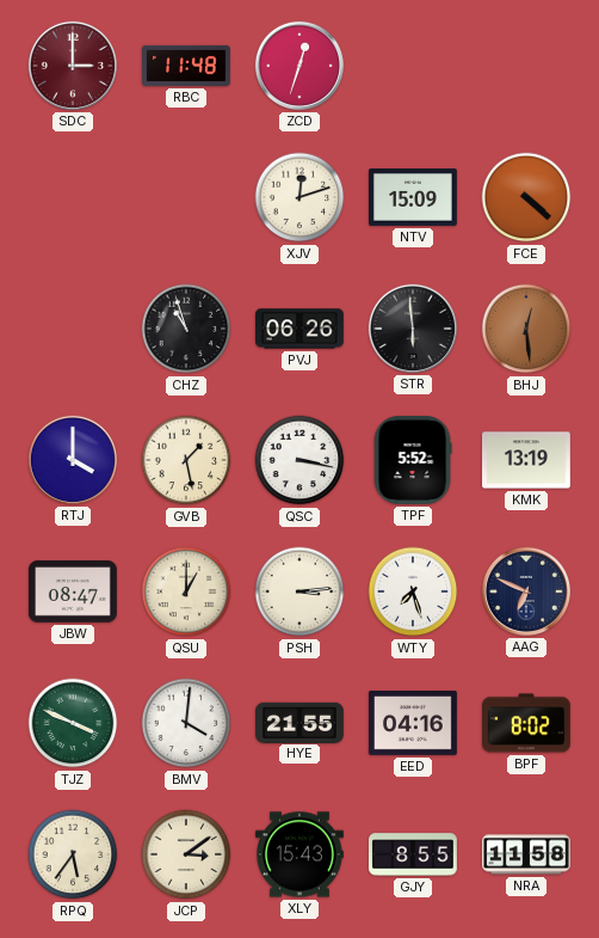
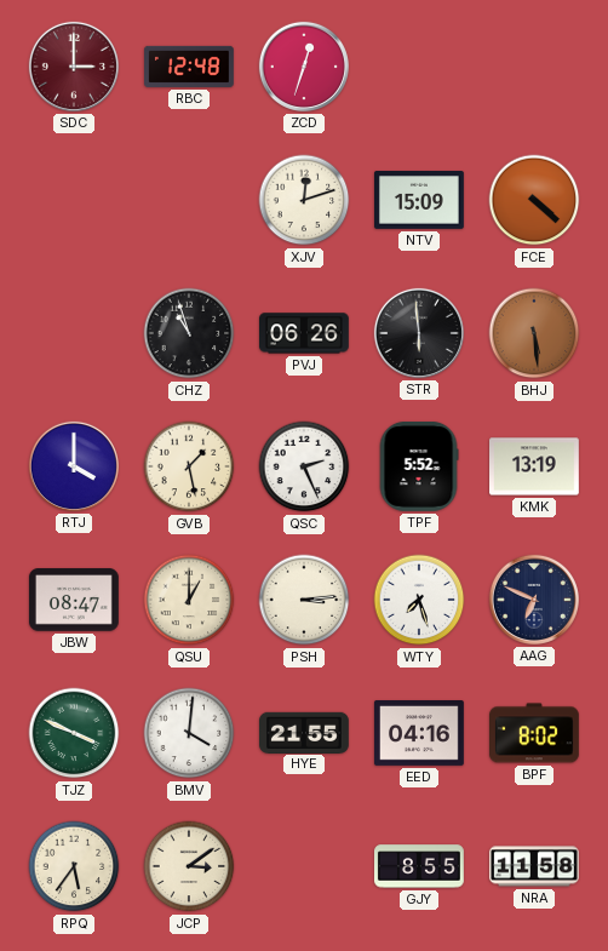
RBC: 11:48 -> 12:48
BHJ: 12:29 -> 5:29
QSC: 3:17 -> 2:26
XLY: 15:43 -> none
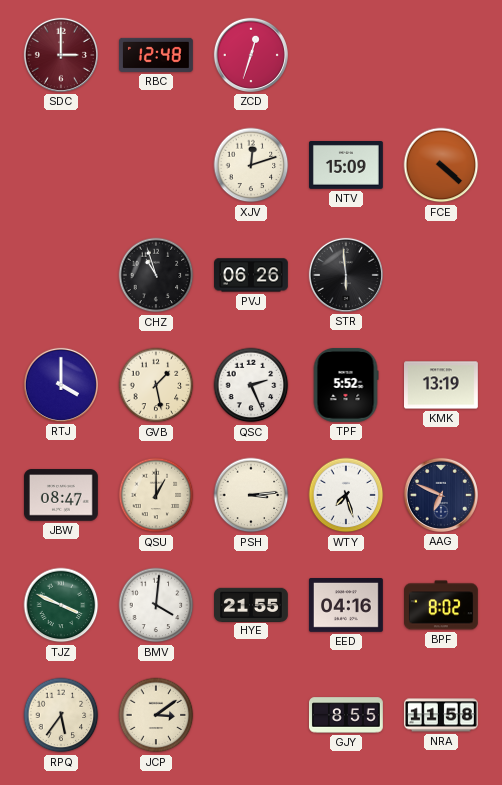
BHJ: 5:29 -> none
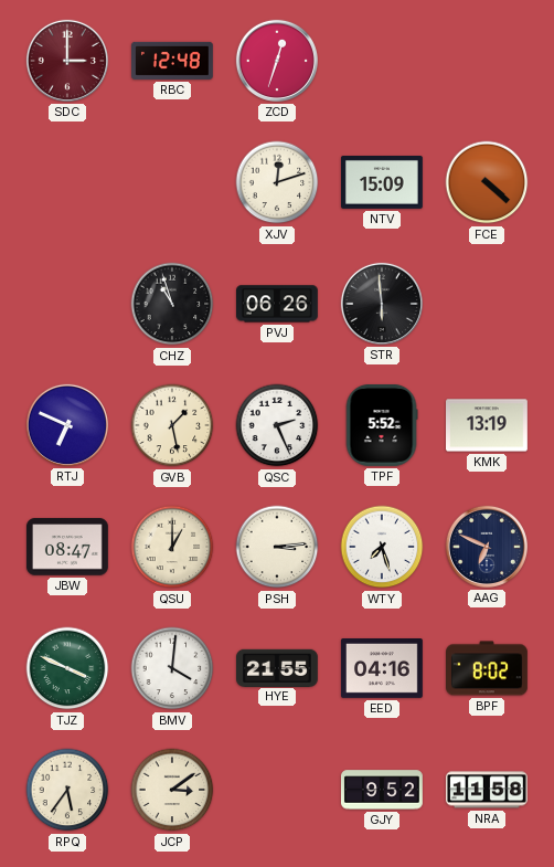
RTJ: 4:00 -> 6:49
GJY: 8:55 -> 9:52
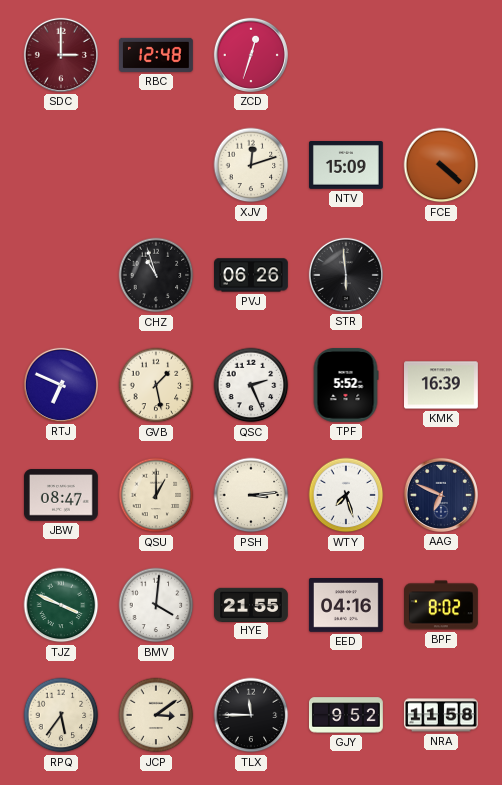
KMK: 13:19 -> 16:39
TLX: none -> 11:45
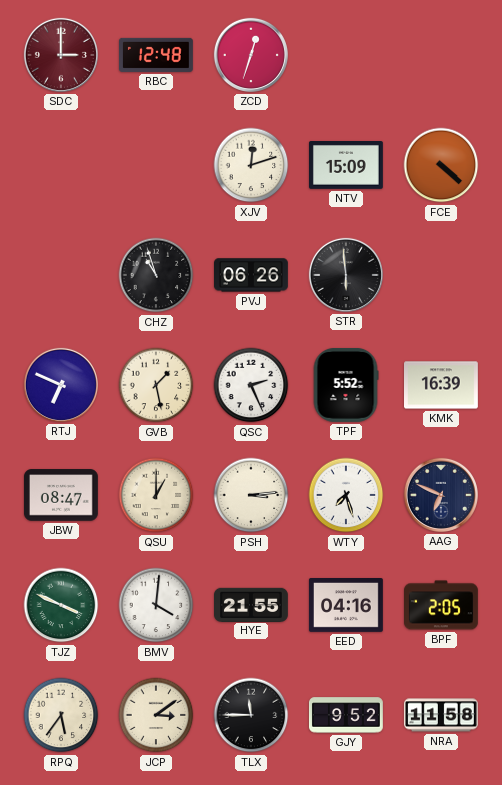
BPF: 8:02 -> 2:05
